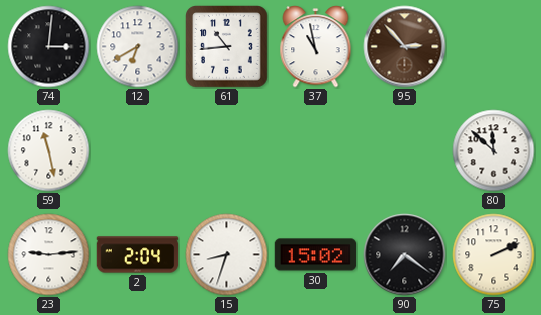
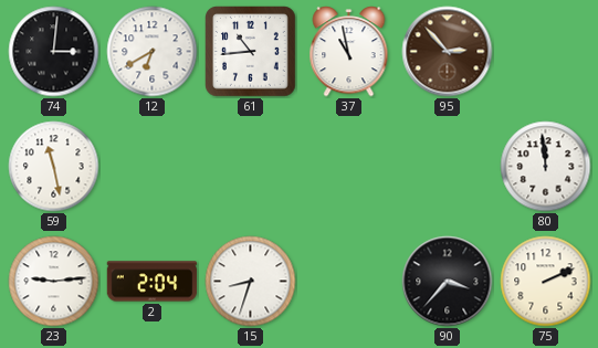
80: 11:52 -> 11:59
30: 15:02 -> none
90: 7:21 -> 3:37
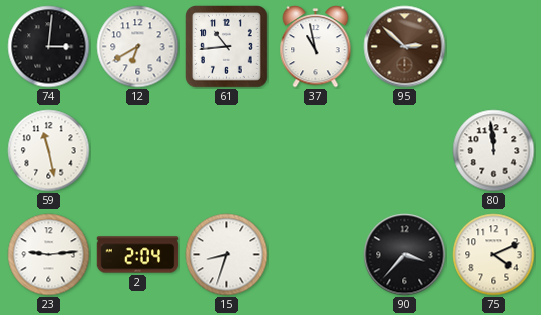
95: 2:53 -> 2:52
75: 2:11 -> 4:11
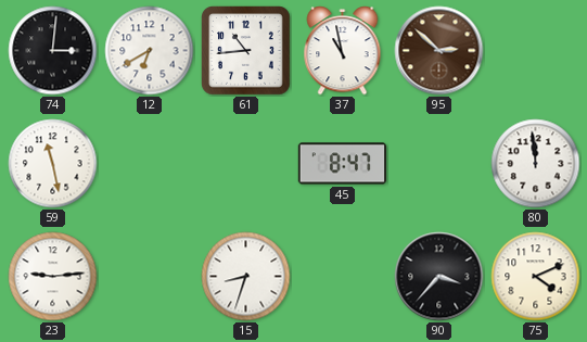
45: none -> 8:47
2: 2:04 -> none
